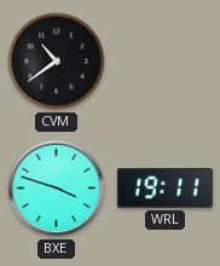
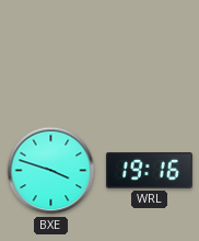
CVM: 10:39 -> none
WRL: 19:11 -> 19:16
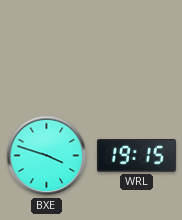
WRL: 19:16 -> 19:15
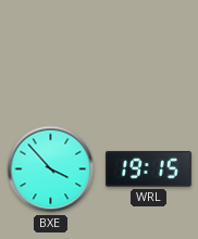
BXE: 3:48 -> 3:53
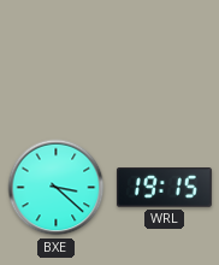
BXE: 3:53 -> 3:22
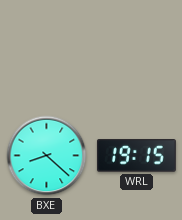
BXE: 3:22 -> 8:22
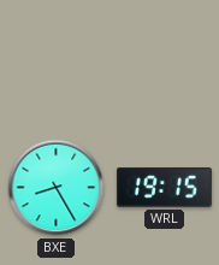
BXE: 8:22 -> 8:25
